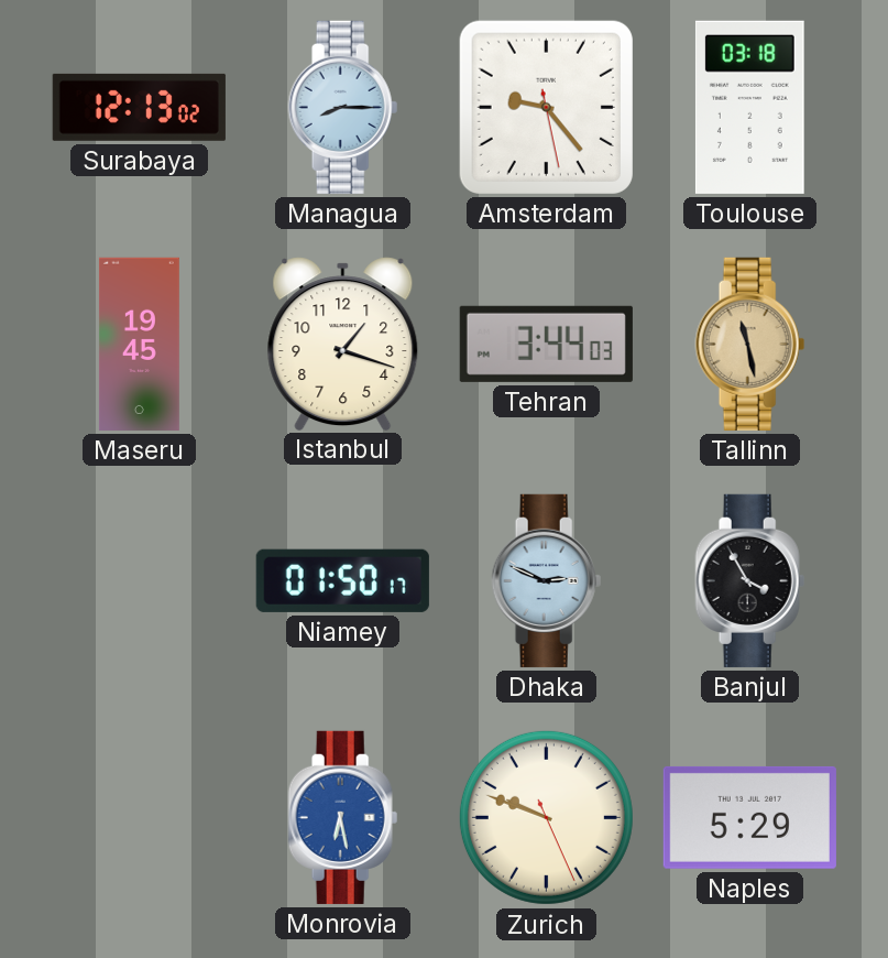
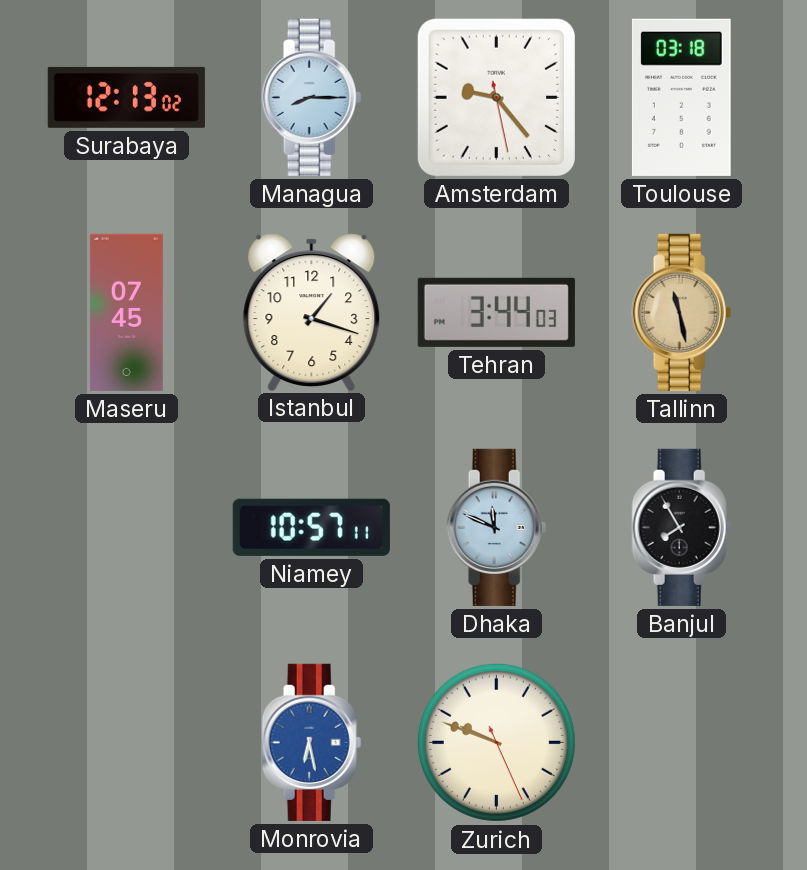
Maseru: 19:45 -> 07:45
Niamey: 01:50 -> 10:57
Dhaka: 2:49 -> 11:49
Banjul: 3:55 -> 7:55
Naples: 5:29 -> none
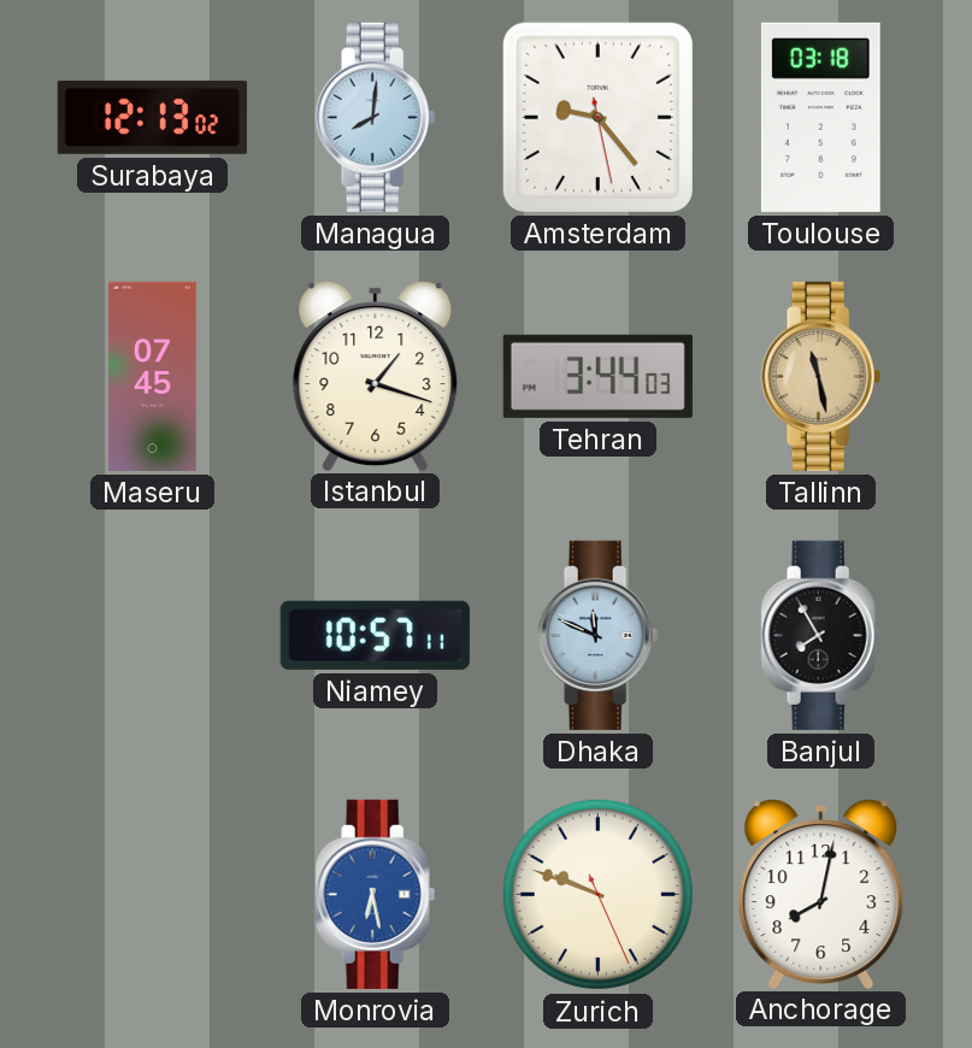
Managua: 8:15 -> 8:01
Anchorage: none -> 8:02
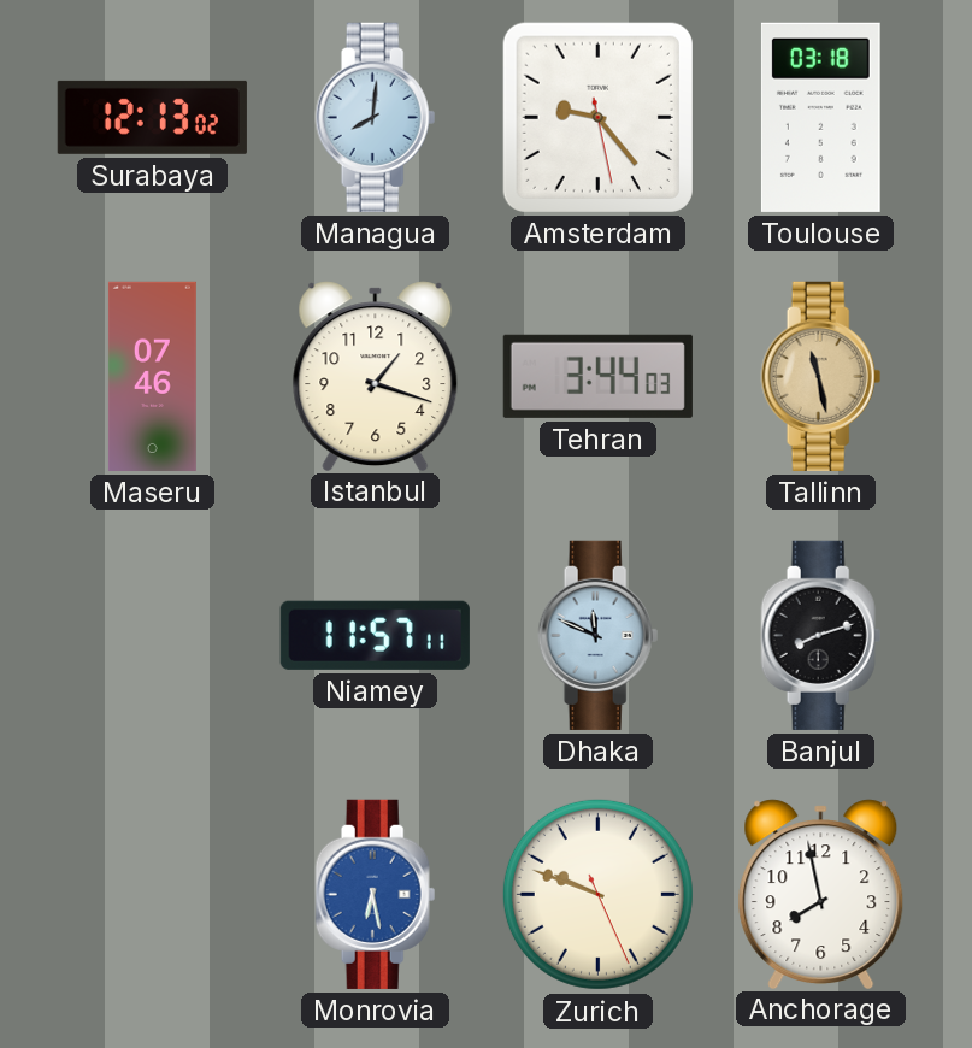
Maseru: 07:45 -> 07:46
Niamey: 10:57 -> 11:57
Banjul: 7:55 -> 8:12
Anchorage: 8:02 -> 7:58
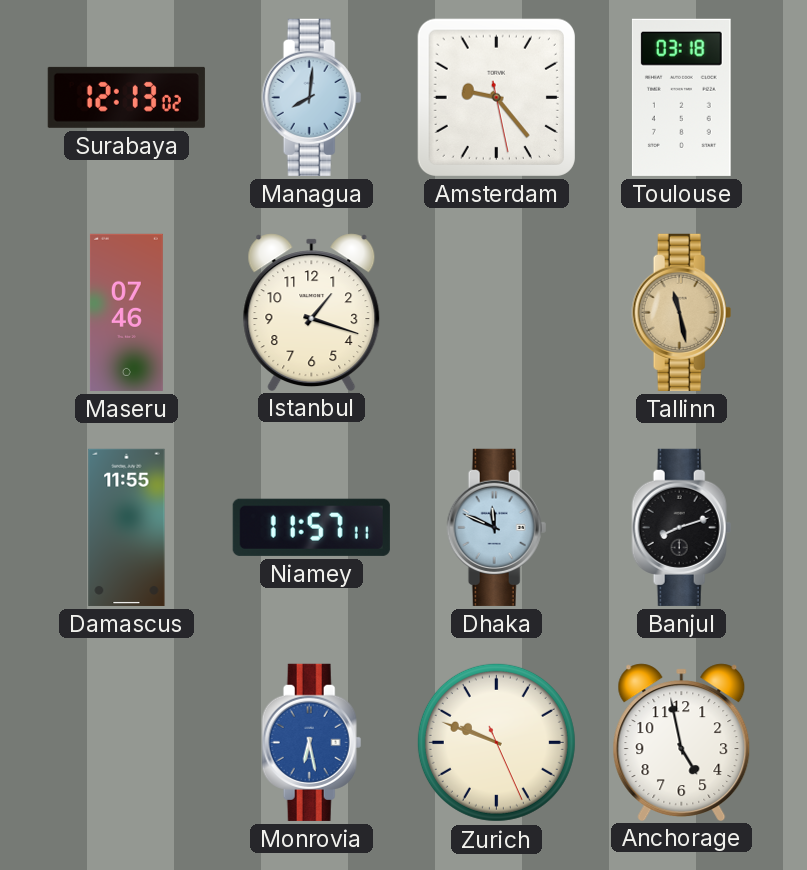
Tehran: 3:44 -> none
Damascus: none -> 11:55
Anchorage: 7:58 -> 4:58
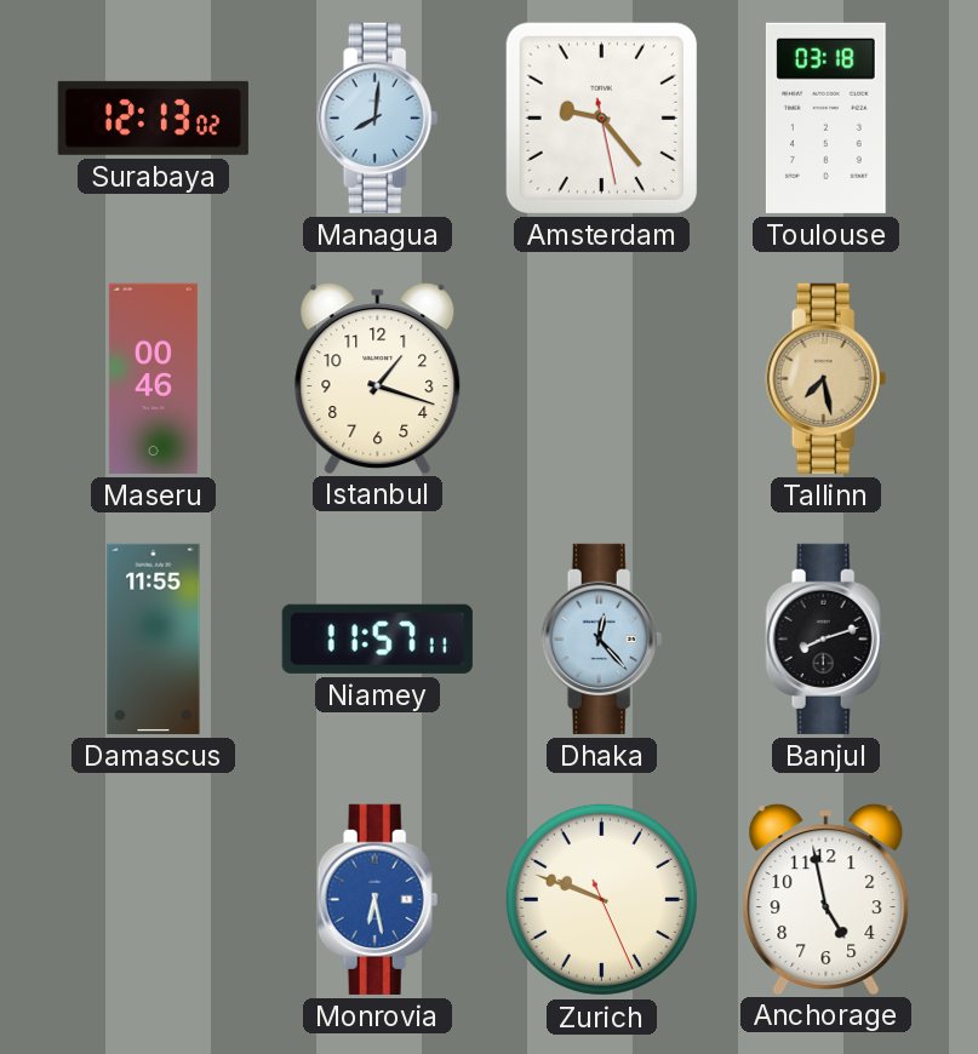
Maseru: 07:46 -> 00:46
Tallinn: 11:28 -> 7:28
Dhaka: 11:49 -> 12:23
